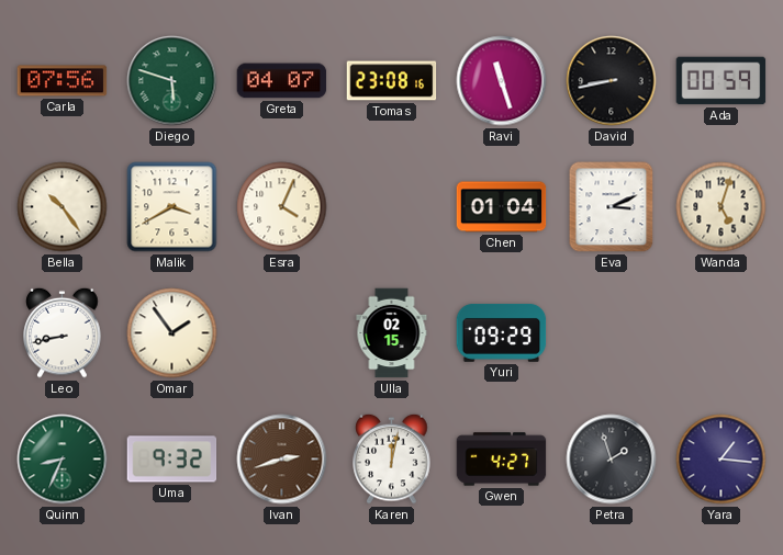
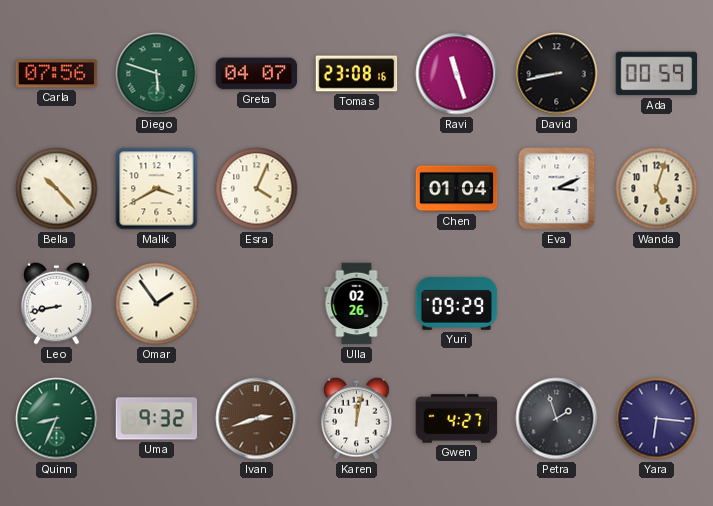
Bella: 10:24 -> 10:23
Ulla: 02:15 -> 02:26
Yara: 1:16 -> 6:16
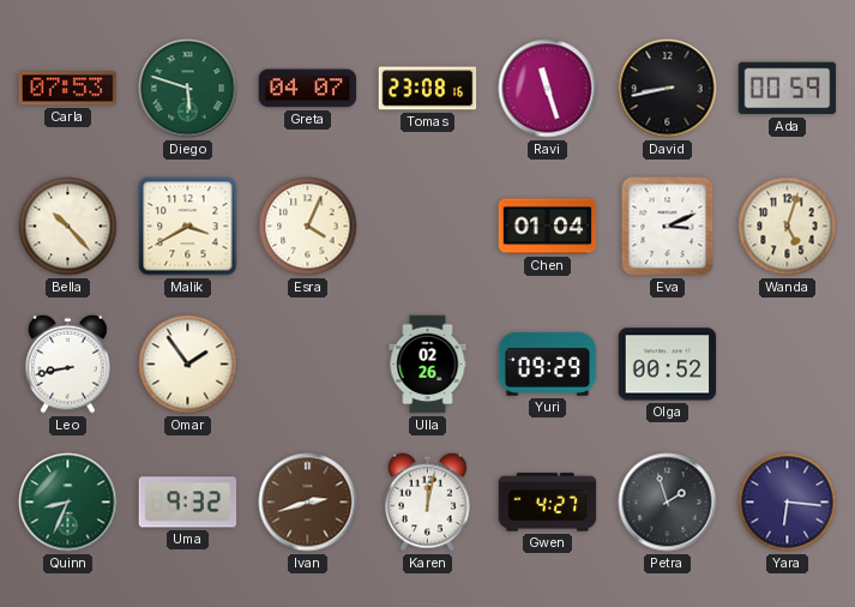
Carla: 07:56 -> 07:53
Olga: none -> 00:52
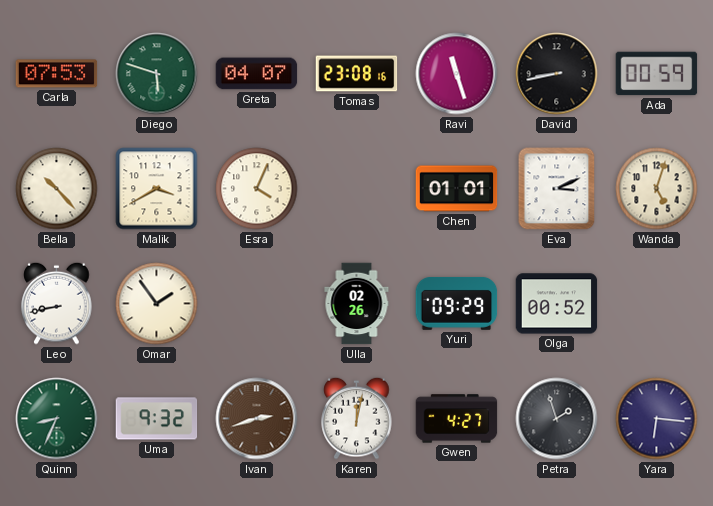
Chen: 01:04 -> 01:01
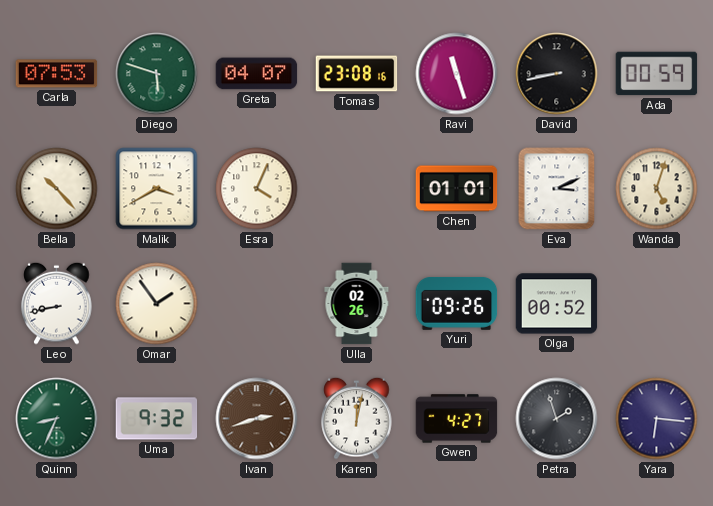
Yuri: 09:29 -> 09:26
